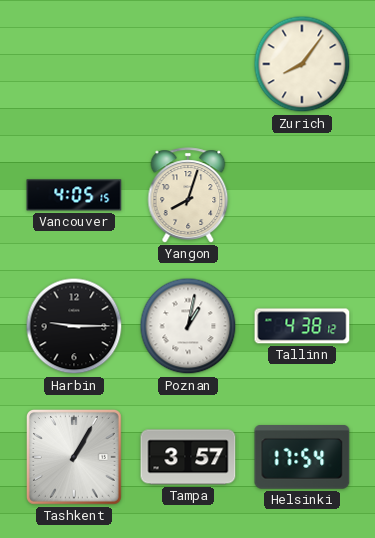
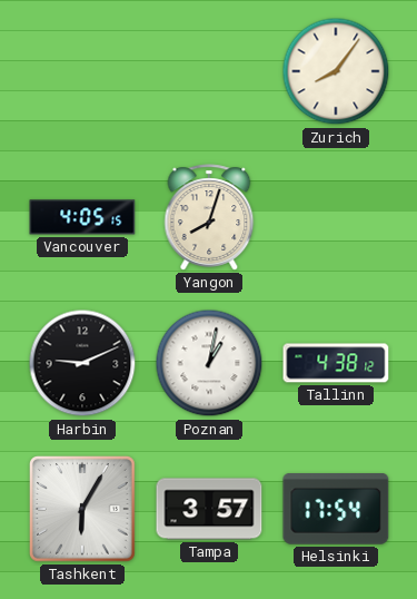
Harbin: 9:15 -> 9:11
Tashkent: 1:05 -> 6:05
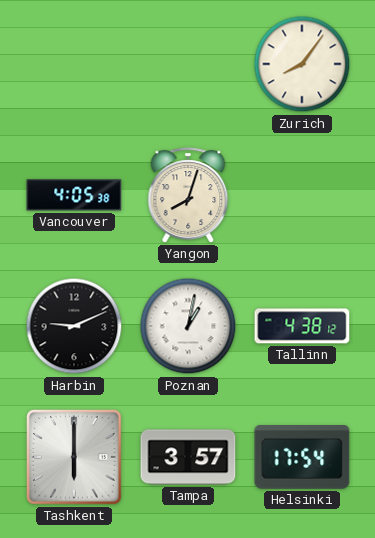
Vancouver: 4:05:15 -> 4:05:38
Tashkent: 6:05 -> 6:00
